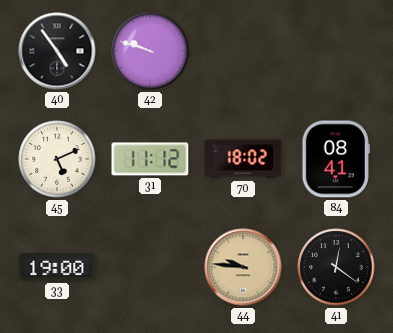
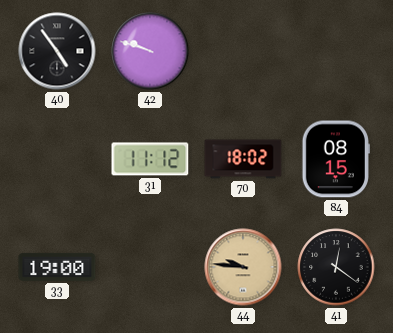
45: 5:11 -> none
84: 08:41 -> 08:15
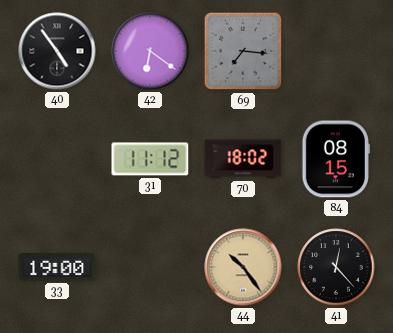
42: 9:48 -> 6:21
69: none -> 7:16
44: 9:46 -> 10:24
41: 12:21 -> 12:23
